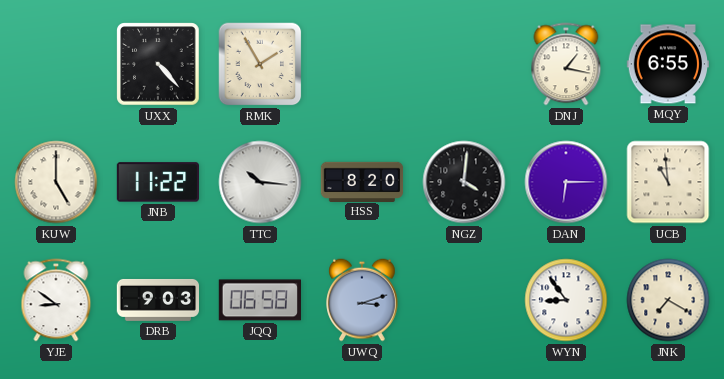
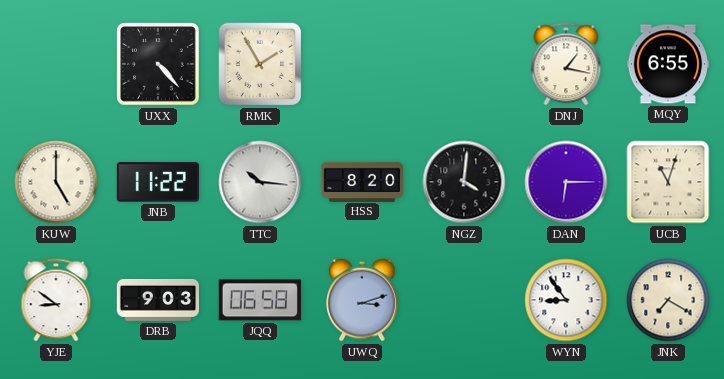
UCB: 10:59 -> 11:03
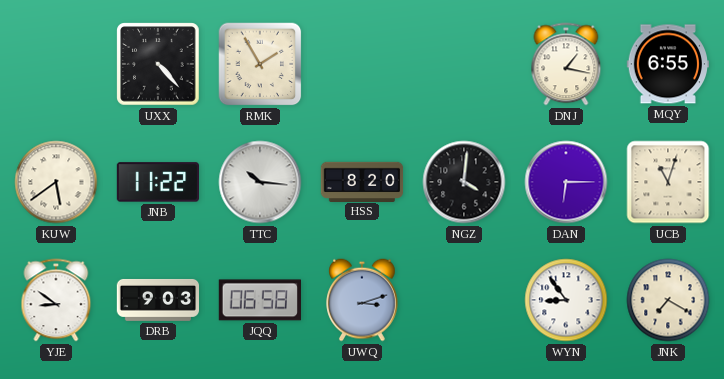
KUW: 5:00 -> 5:39
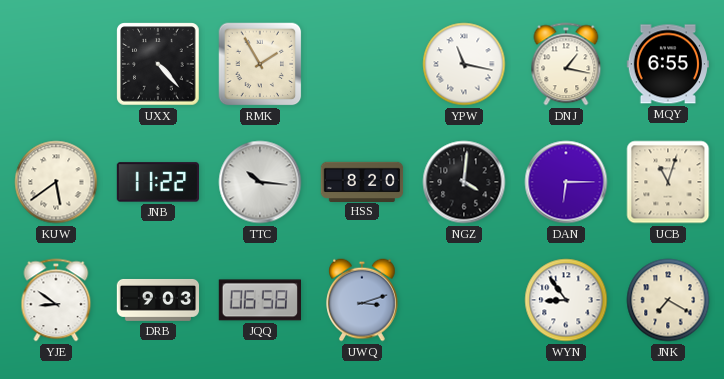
YPW: none -> 11:17
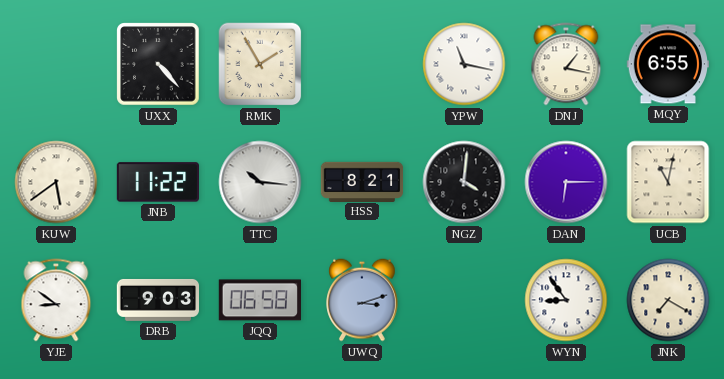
HSS: 8:20 -> 8:21
UCB: 11:03 -> 11:02
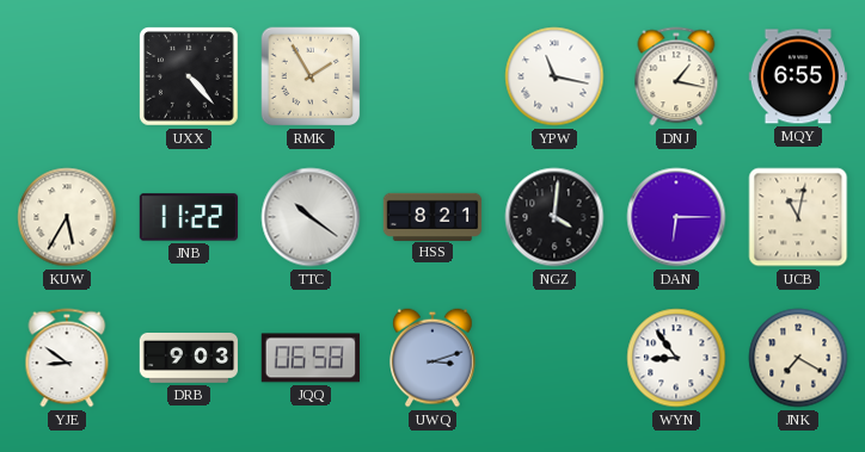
KUW: 5:39 -> 5:35
TTC: 10:16 -> 10:21
